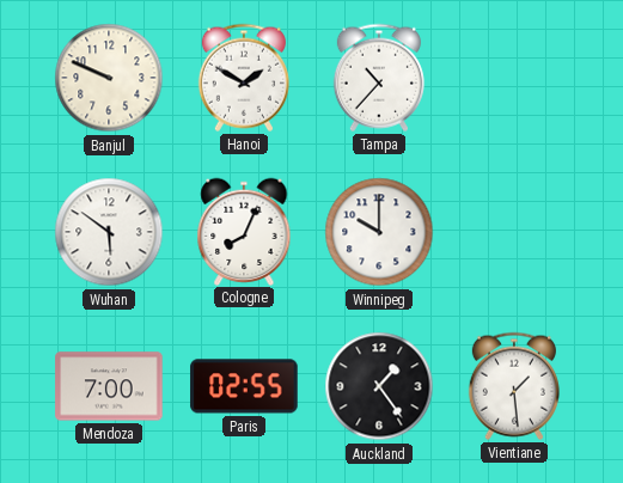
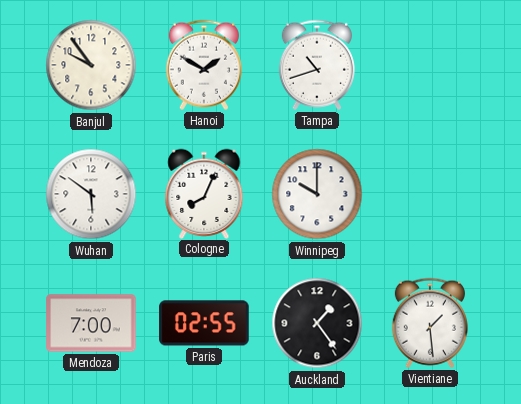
Banjul: 9:49 -> 9:54
Tampa: 10:37 -> 10:42
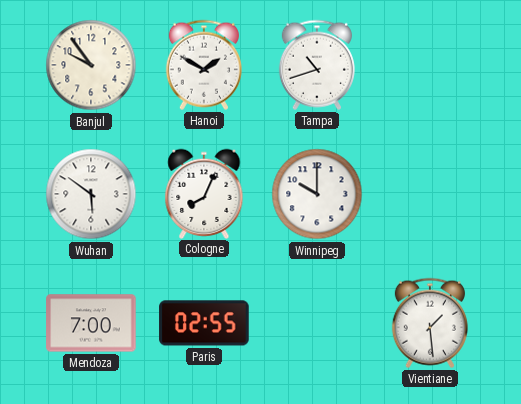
Auckland: 1:24 -> none
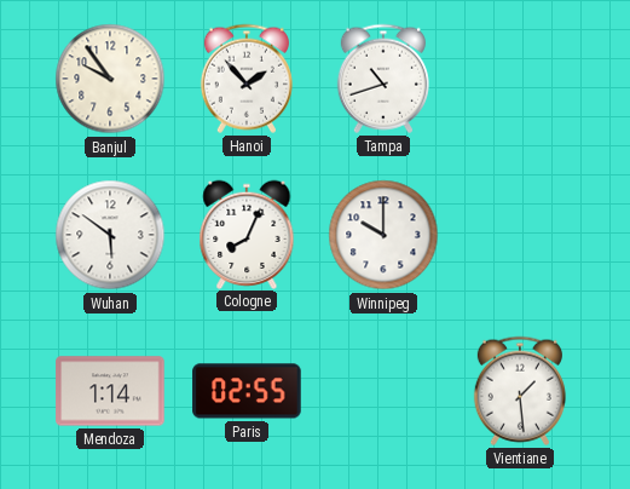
Hanoi: 1:50 -> 1:53
Mendoza: 7:00 -> 1:14
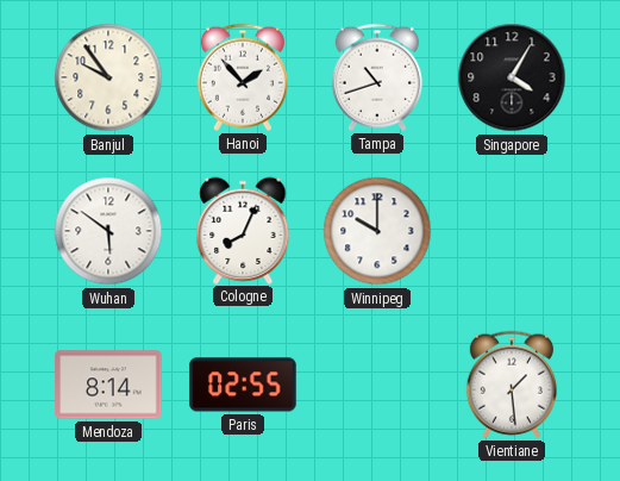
Singapore: none -> 4:05
Mendoza: 1:14 -> 8:14
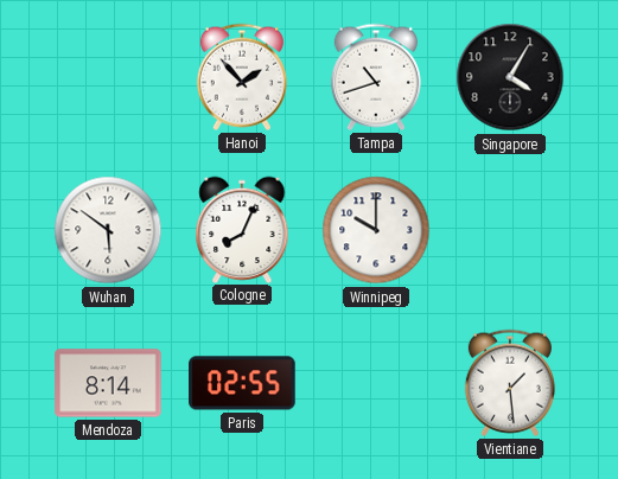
Banjul: 9:54 -> none
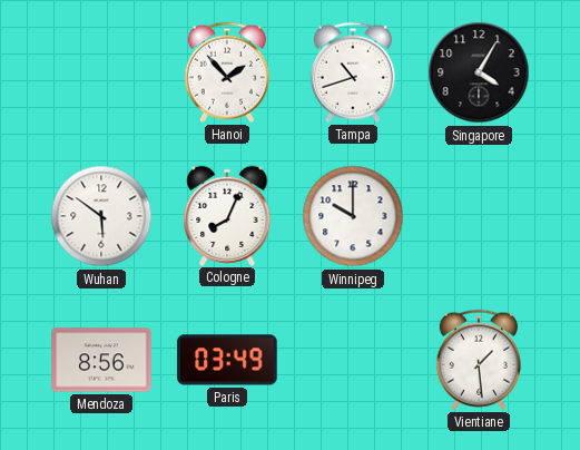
Mendoza: 8:14 -> 8:56
Paris: 02:55 -> 03:49
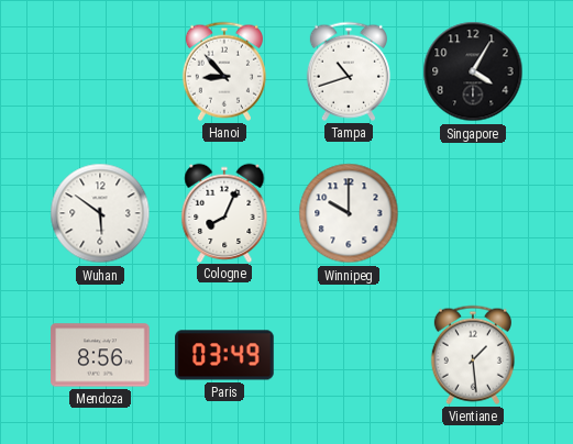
Hanoi: 1:53 -> 8:53
